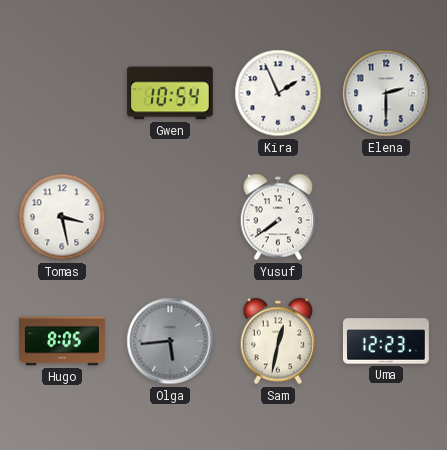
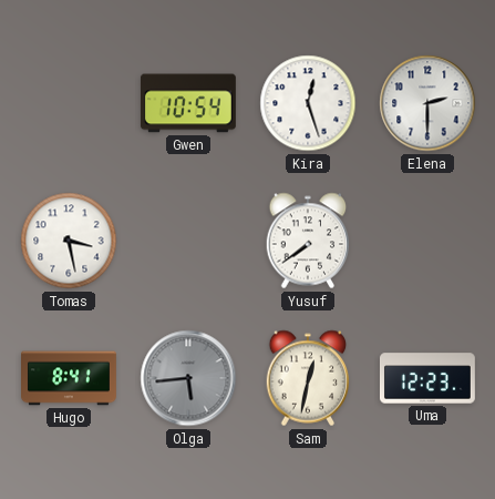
Kira: 1:56 -> 12:27
Hugo: 8:05 -> 8:41
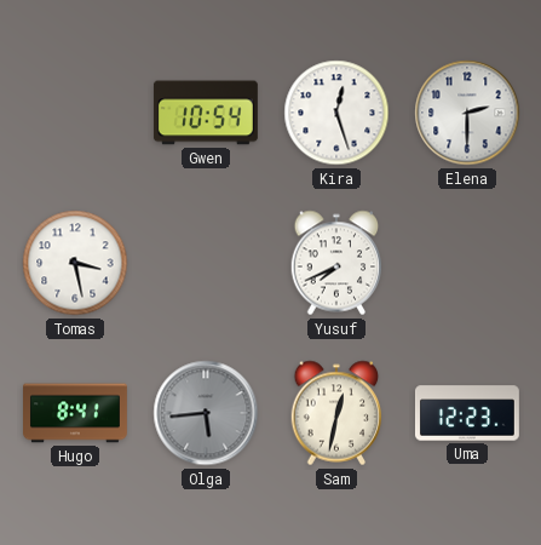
Yusuf: 7:39 -> 7:41
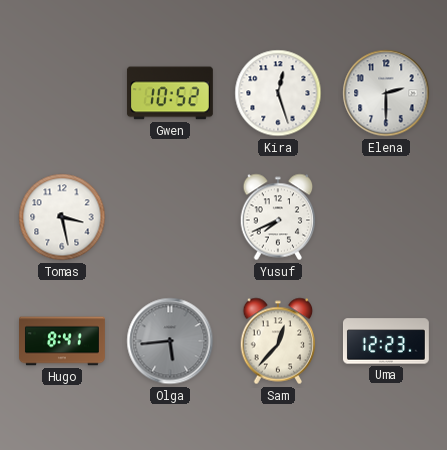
Gwen: 10:54 -> 10:52
Sam: 12:32 -> 12:37
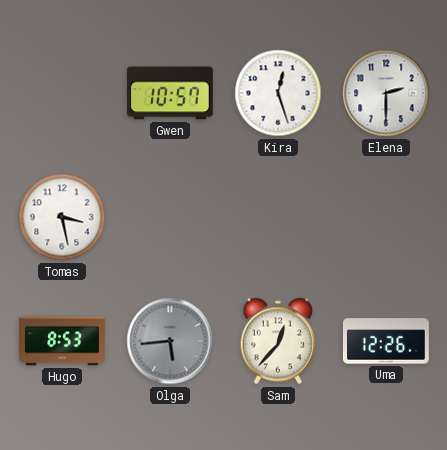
Gwen: 10:52 -> 10:57
Yusuf: 7:41 -> none
Hugo: 8:41 -> 8:53
Uma: 12:23 -> 12:26
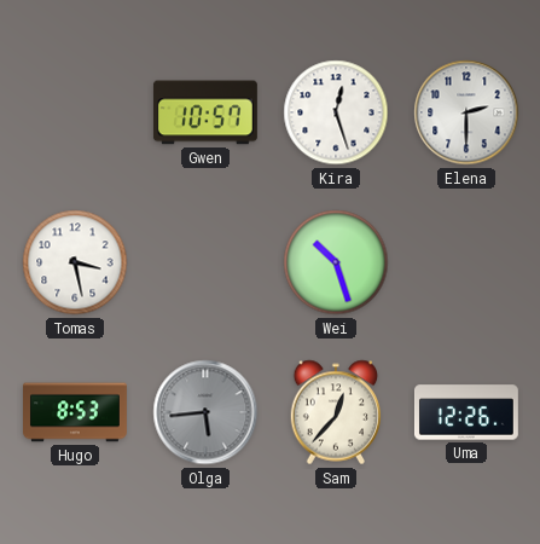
Wei: none -> 10:27
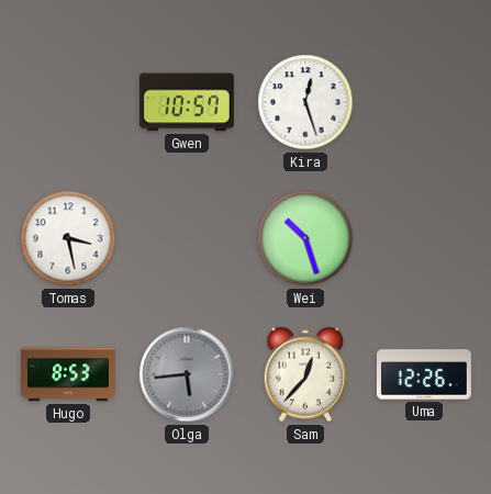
Elena: 2:30 -> none
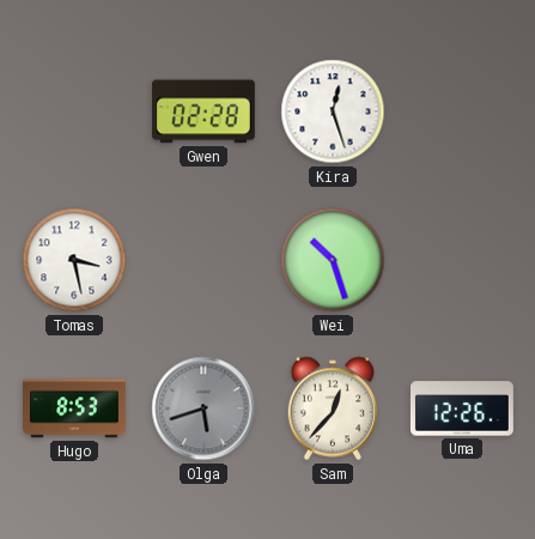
Gwen: 10:57 -> 02:28
Olga: 5:44 -> 5:42
